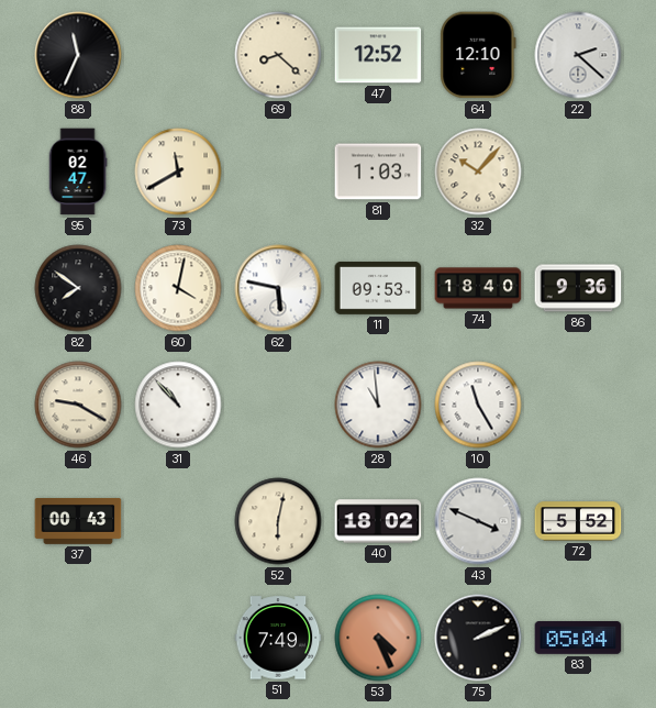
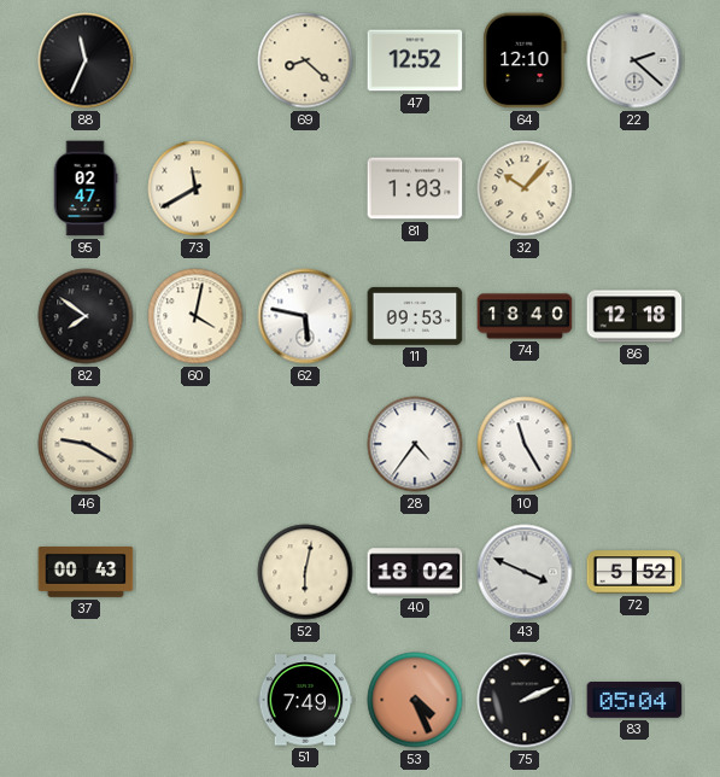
86: 9:36 -> 12:18
31: 10:53 -> none
28: 10:59 -> 4:36
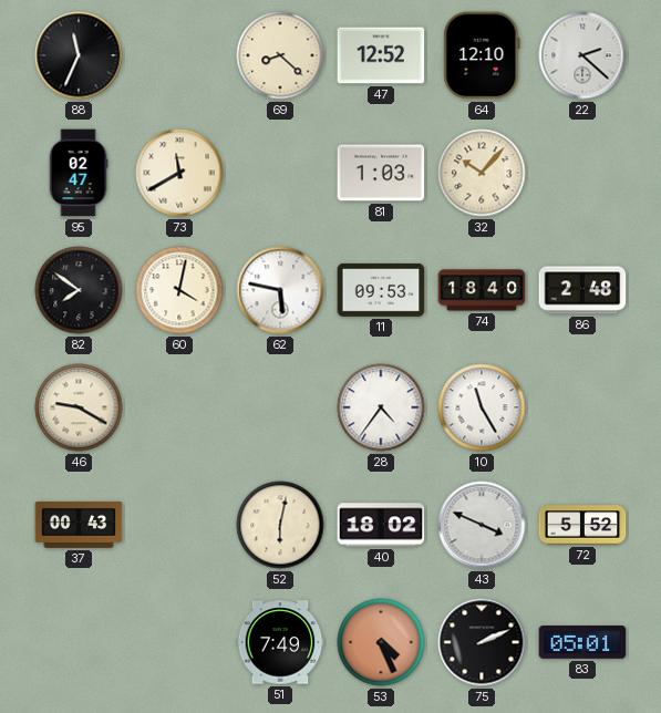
86: 12:18 -> 2:48
83: 05:04 -> 05:01
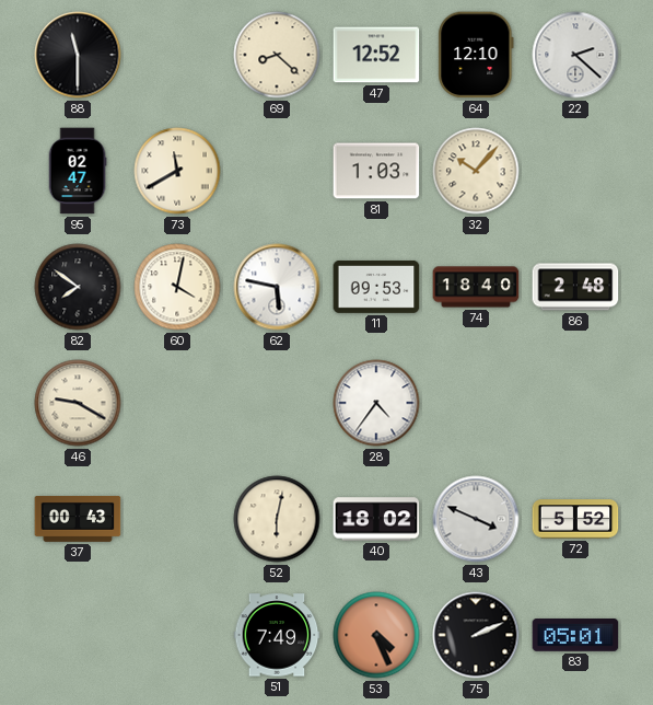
88: 11:34 -> 11:30
10: 11:25 -> none
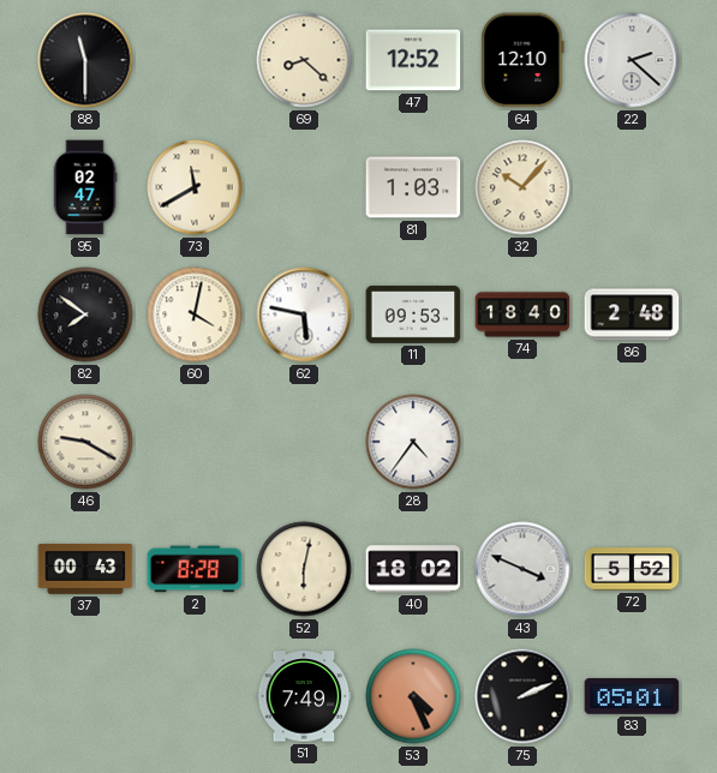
2: none -> 8:28
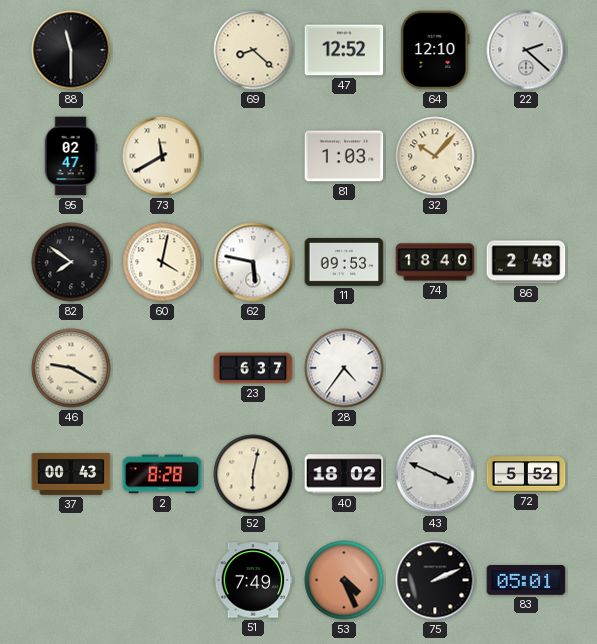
23: none -> 6:37
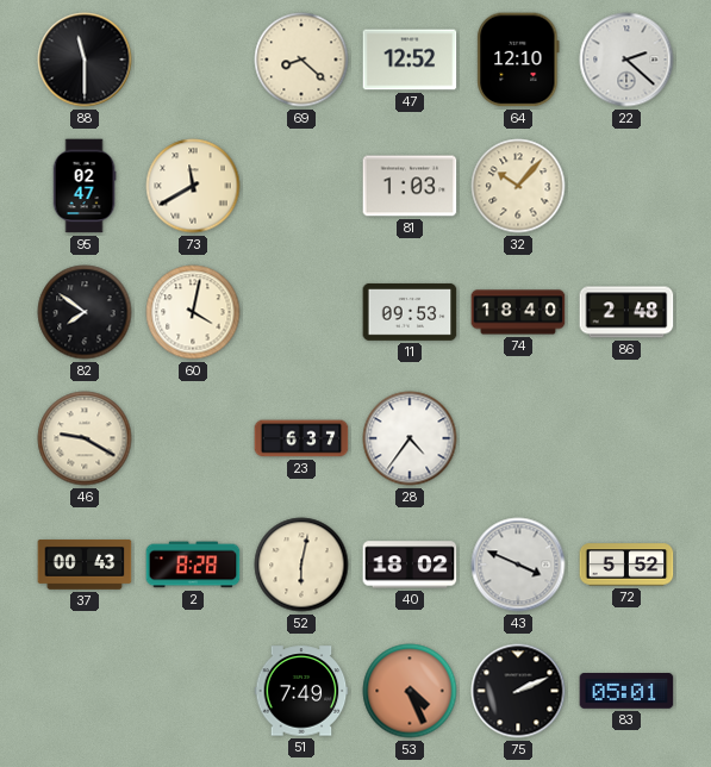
62: 5:47 -> none
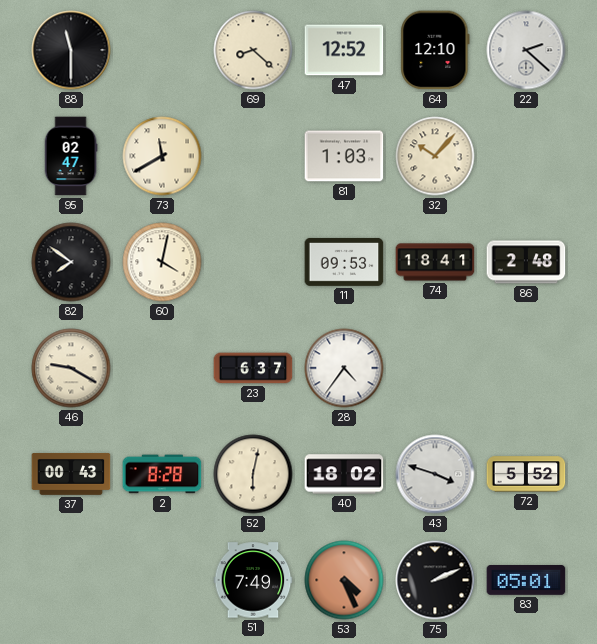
74: 18:40 -> 18:41
43: 3:49 -> 3:48
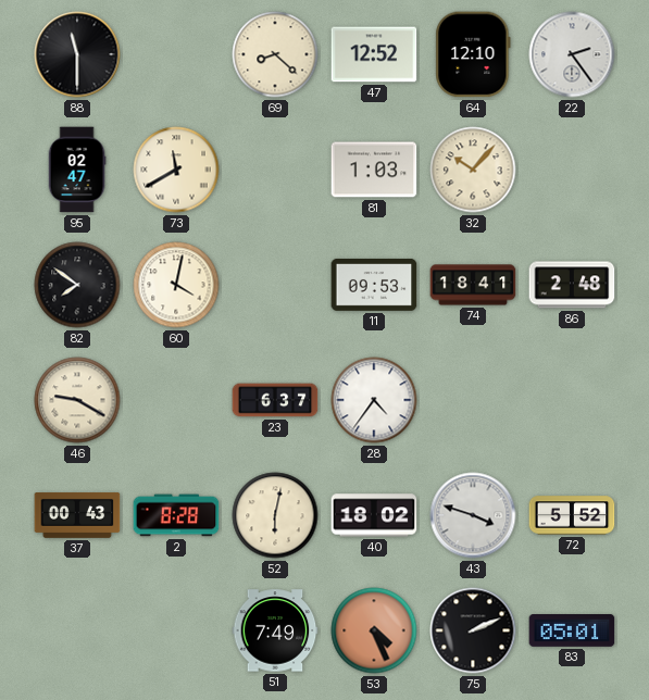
22: 2:22 -> 2:24
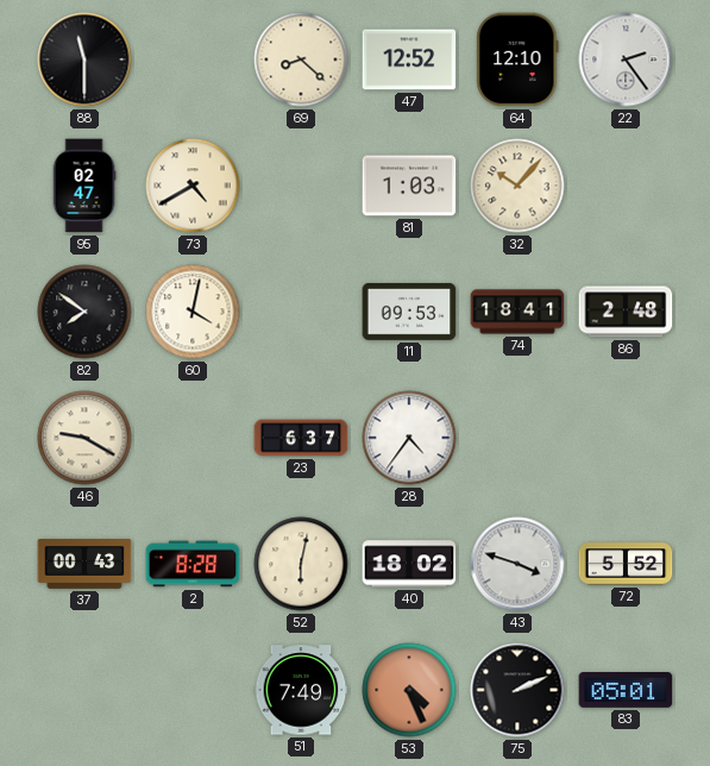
73: 11:40 -> 4:40
